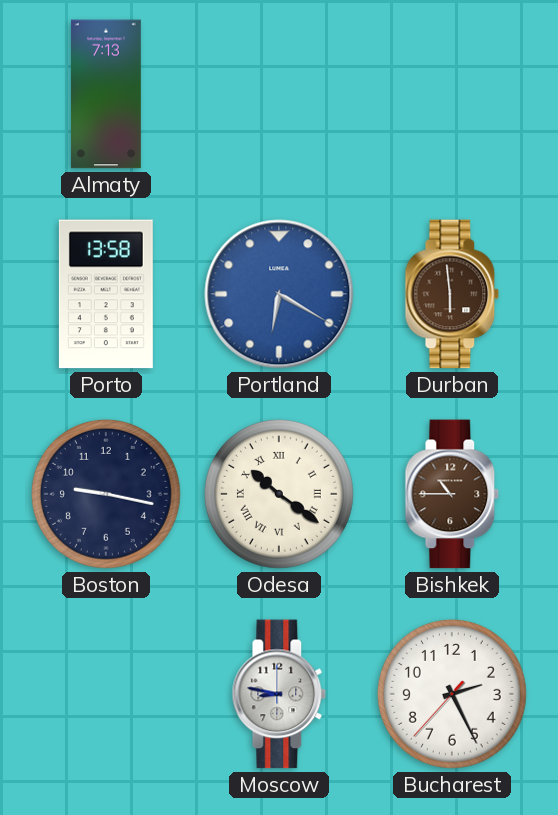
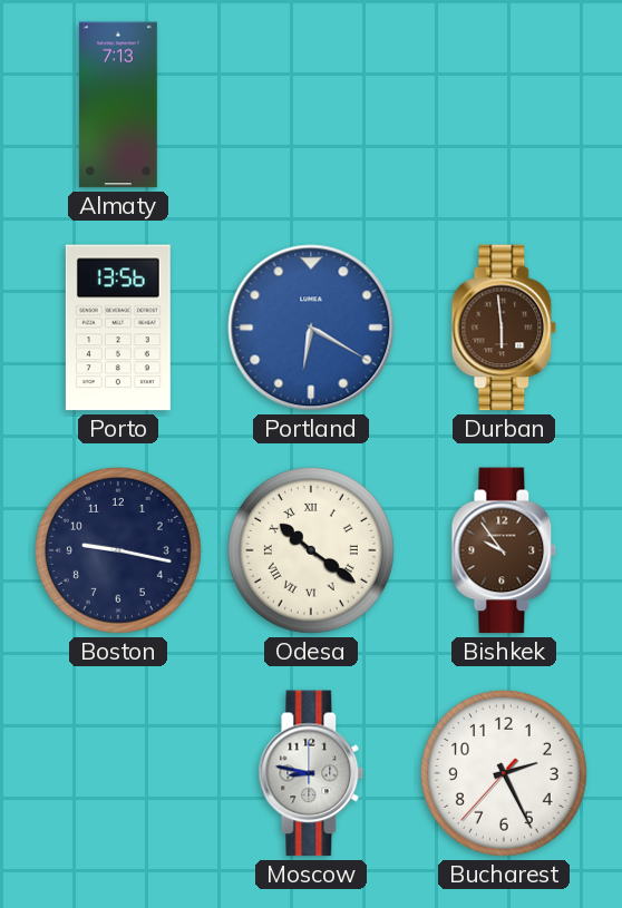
Porto: 13:58 -> 13:56
Bishkek: 10:45 -> 9:54
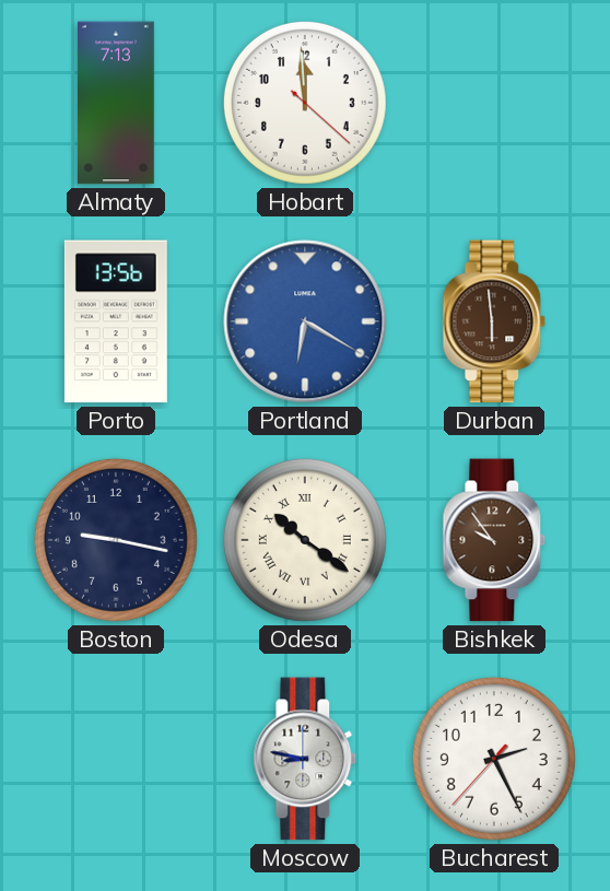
Hobart: none -> 11:59
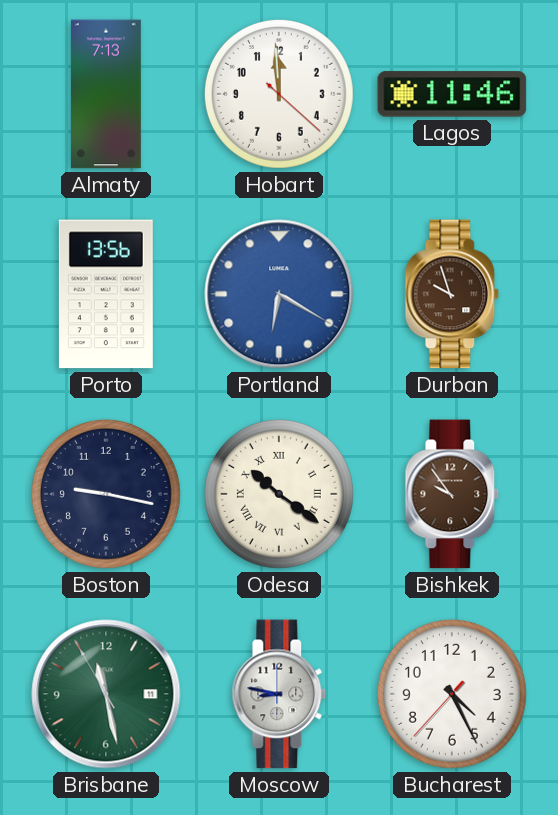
Lagos: none -> 11:46
Durban: 5:59 -> 9:57
Brisbane: none -> 11:27
Bucharest: 2:25 -> 4:25
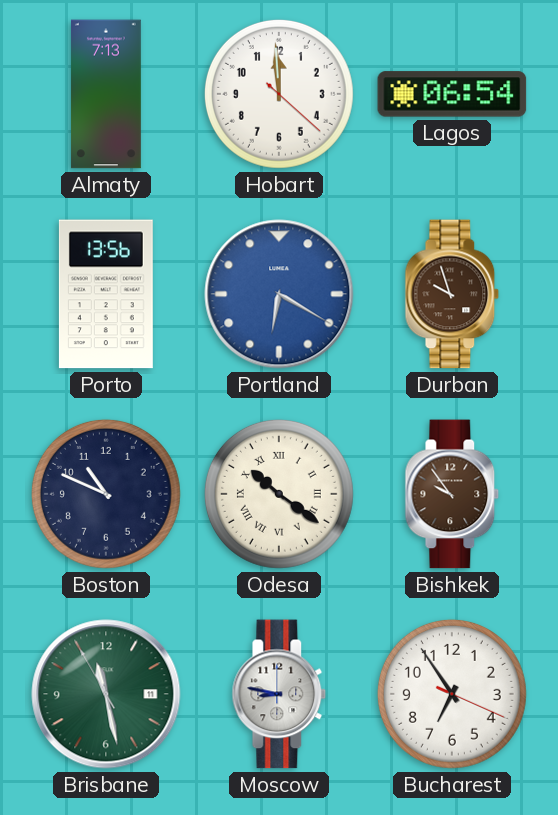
Lagos: 11:46 -> 06:54
Boston: 9:17 -> 10:49
Bucharest: 4:25 -> 6:54
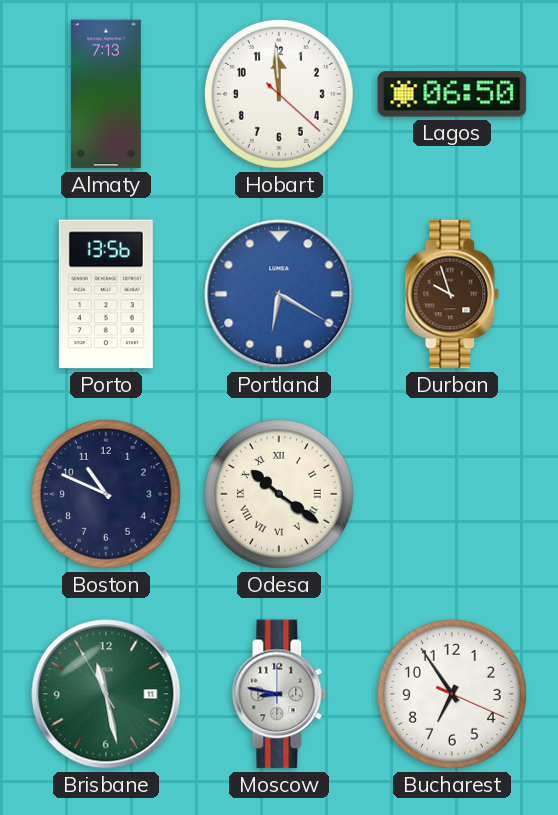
Lagos: 06:54 -> 06:50
Bishkek: 9:54 -> none
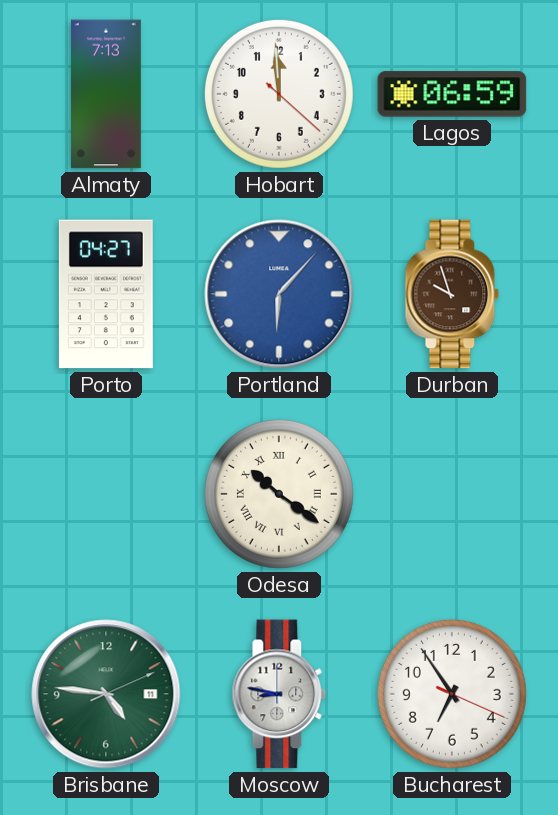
Lagos: 06:50 -> 06:59
Porto: 13:56 -> 04:27
Portland: 6:20 -> 6:07
Boston: 10:49 -> none
Brisbane: 11:27 -> 4:46
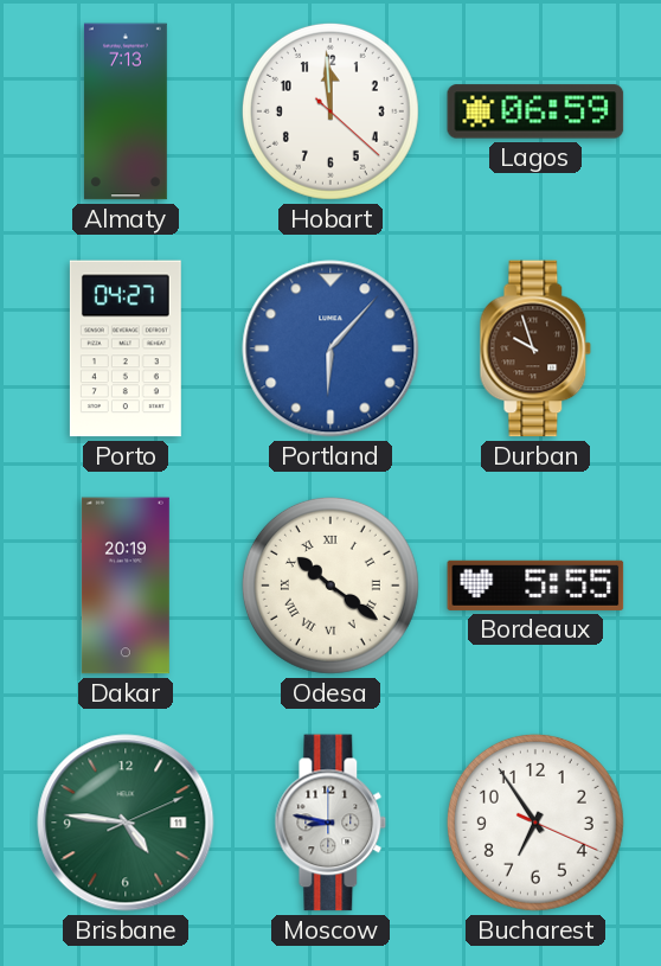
Dakar: none -> 20:19
Bordeaux: none -> 5:55
